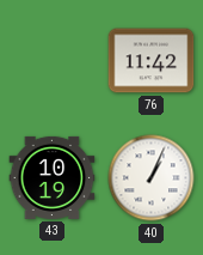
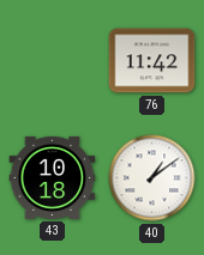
43: 10:19 -> 10:18
40: 1:04 -> 1:09
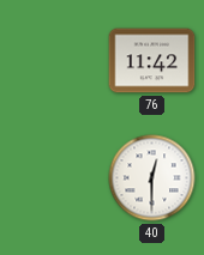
43: 10:18 -> none
40: 1:09 -> 12:30
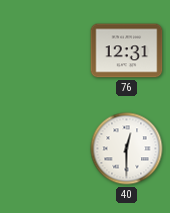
76: 11:42 -> 12:31
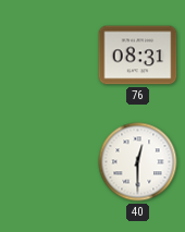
76: 12:31 -> 08:31
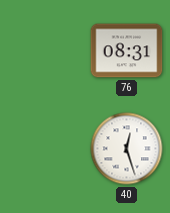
40: 12:30 -> 12:27
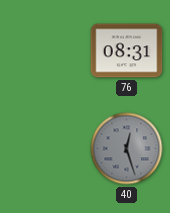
40 dial: white -> grey
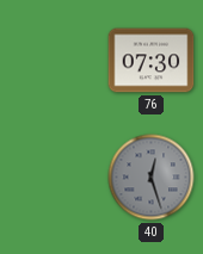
76: 08:31 -> 07:30
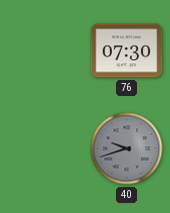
40: 12:27 -> 9:42
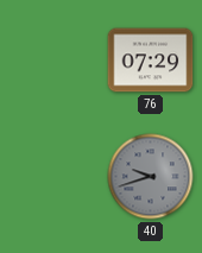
76: 07:30 -> 07:29
